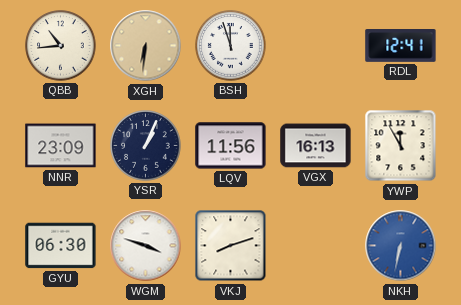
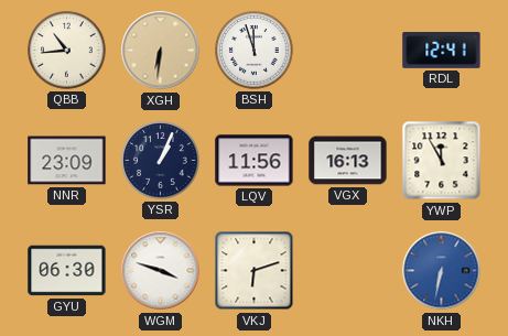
VKJ: 8:12 -> 6:12
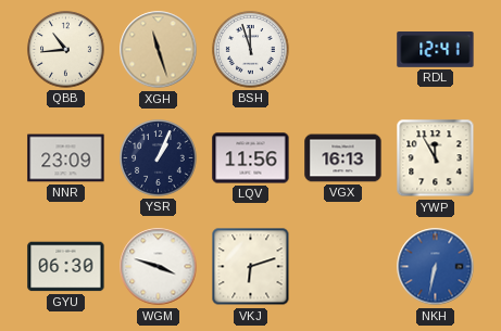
XGH: 6:31 -> 11:27
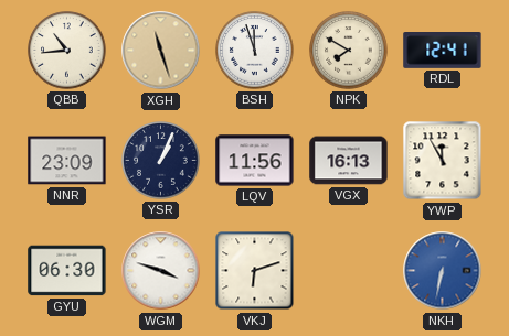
NPK: none -> 7:50
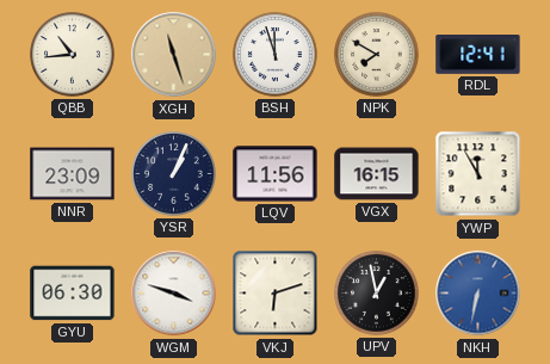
VGX: 16:13 -> 16:15
UPV: none -> 12:58
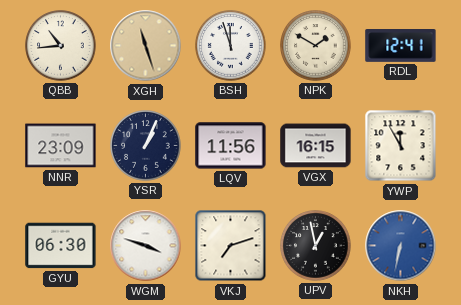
NPK: 7:50 -> 1:50
VKJ: 6:12 -> 7:12
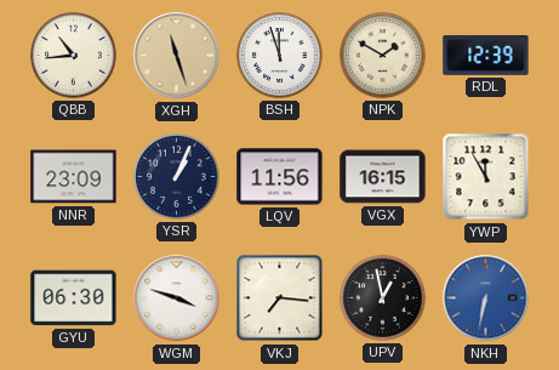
RDL: 12:41 -> 12:39
VKJ: 7:12 -> 7:16
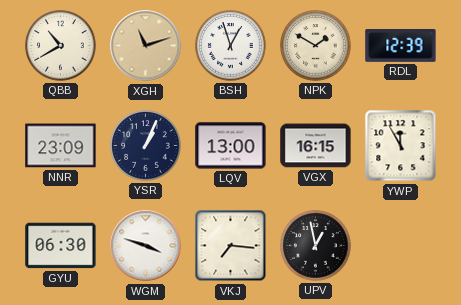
QBB: 10:44 -> 10:40
XGH: 11:27 -> 11:12
BSH: 11:57 -> 12:57
LQV: 11:56 -> 13:00
NKH: 6:32 -> none
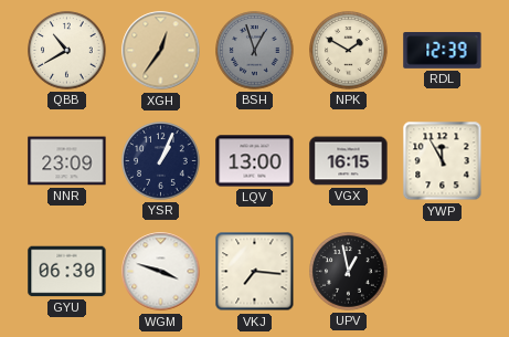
XGH: 11:12 -> 12:36
BSH dial: white -> grey
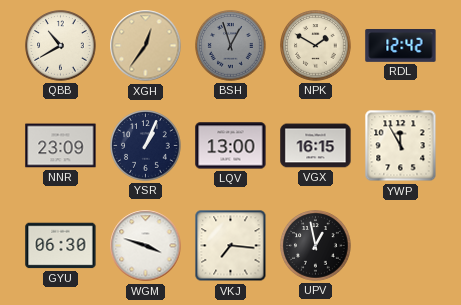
RDL: 12:39 -> 12:42
